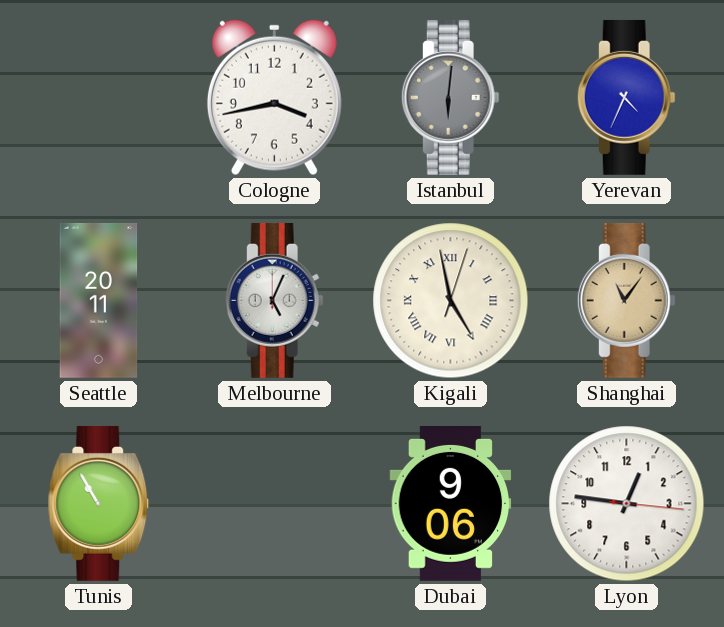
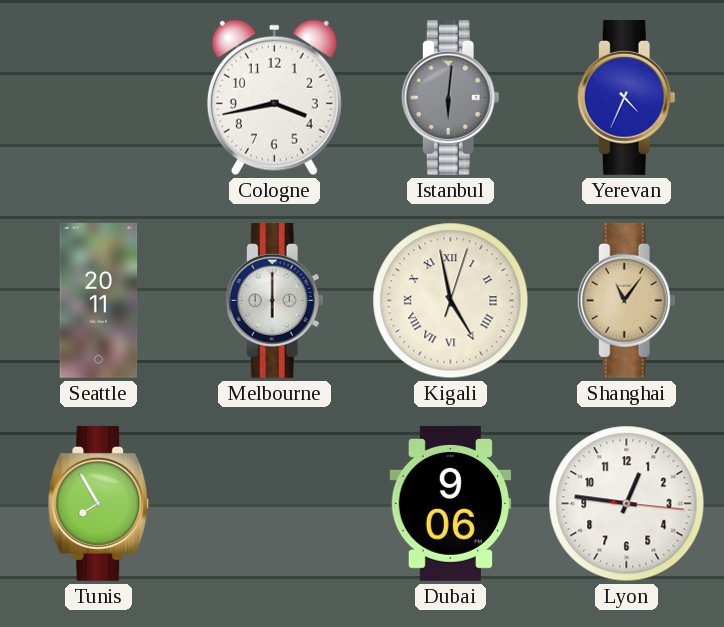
Melbourne: 5:04 -> 6:00
Tunis: 10:55 -> 7:55
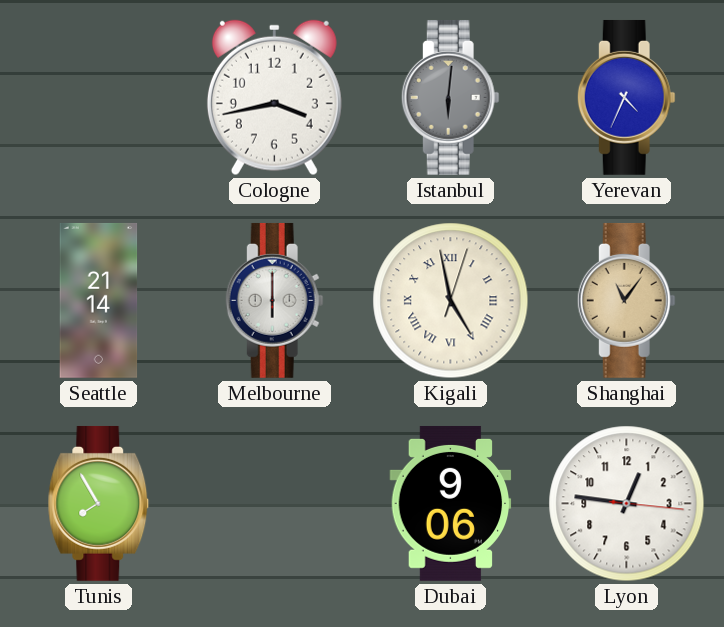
Seattle: 20:11 -> 21:14
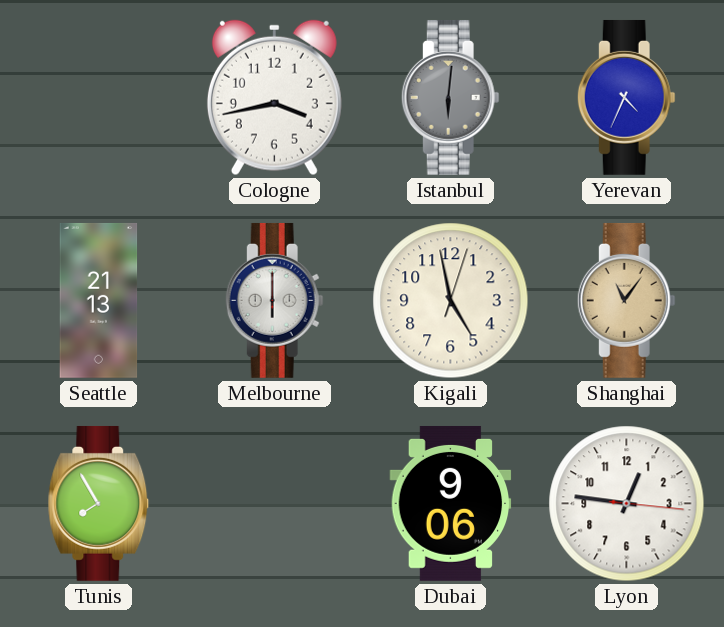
Seattle: 21:14 -> 21:13
Kigali numerals: Roman -> Arabic
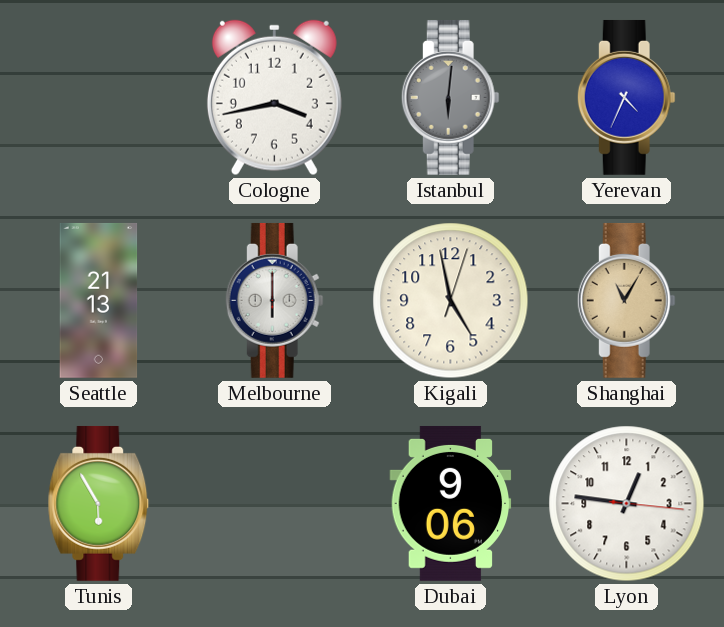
Shanghai: 11:06 -> 11:05
Tunis: 7:55 -> 5:55
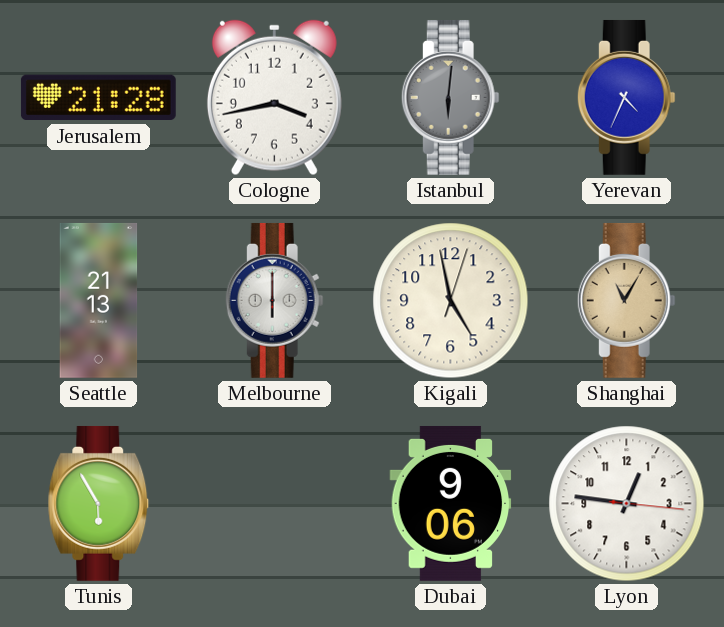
Jerusalem: none -> 21:28
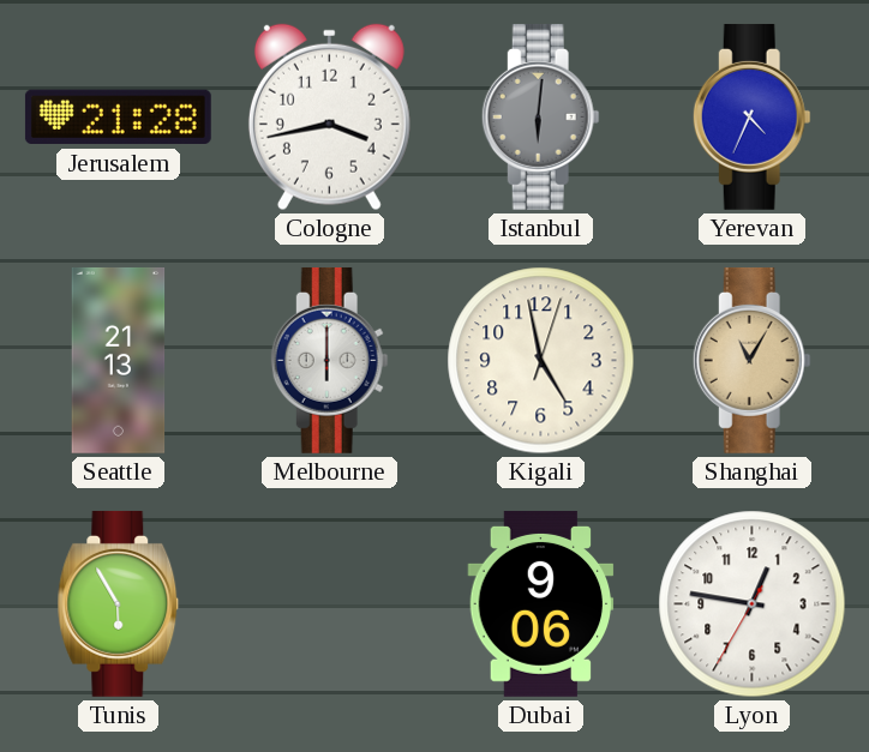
Lyon: 12:46:16 -> 12:46:35
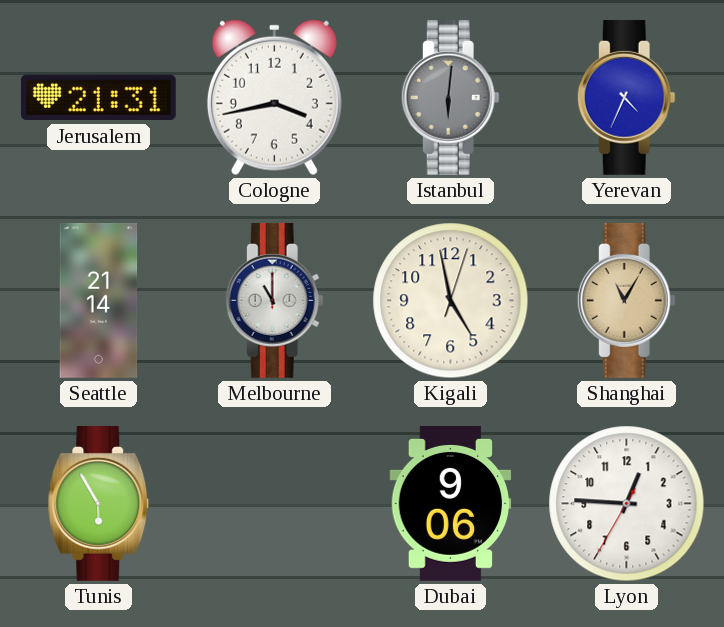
Jerusalem: 21:28 -> 21:31
Seattle: 21:13 -> 21:14
Melbourne: 6:00 -> 11:00
Lyon: 12:46 -> 12:45
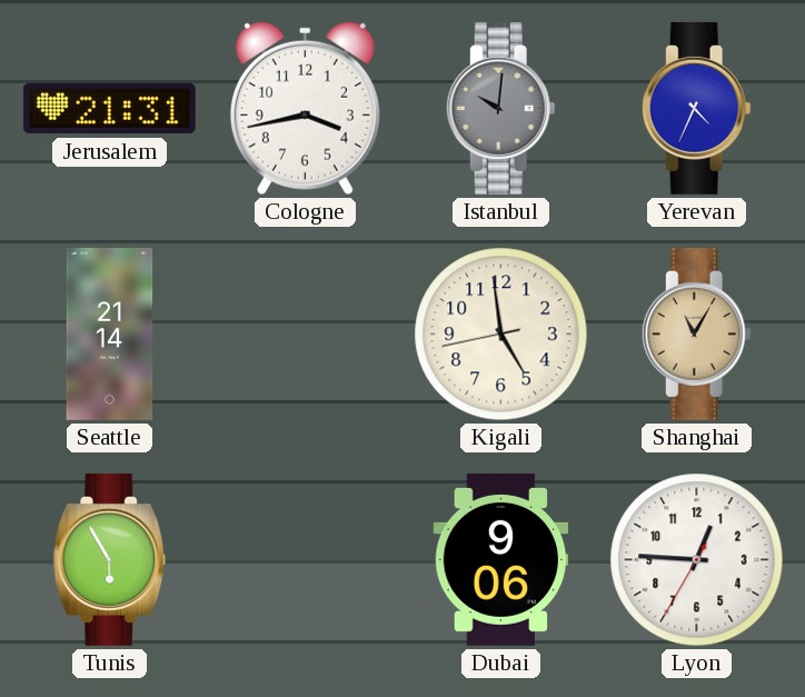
Istanbul: 6:01 -> 10:01
Melbourne: 11:00 -> none
Kigali: 4:58:03 -> 4:58:43
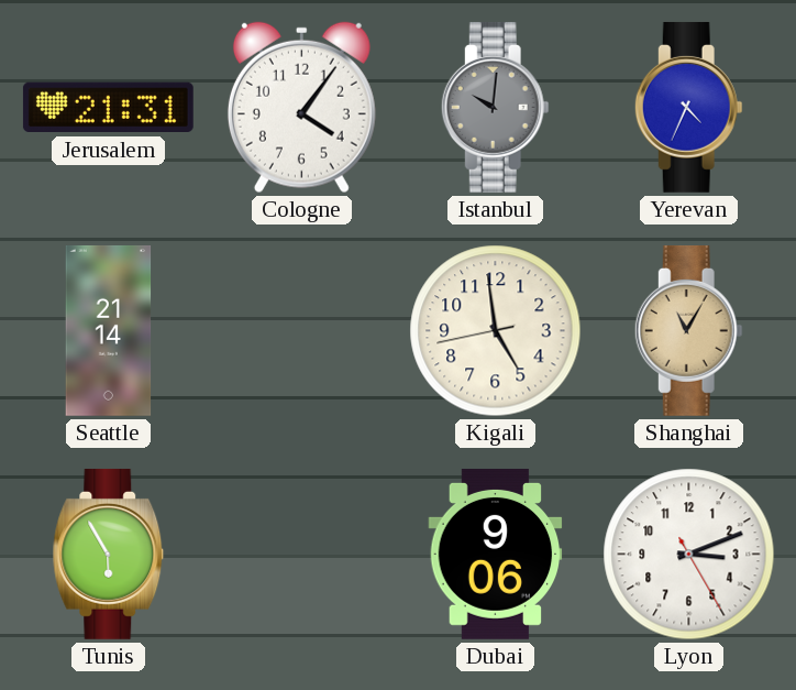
Cologne: 3:43 -> 4:06
Lyon: 12:45 -> 3:11
